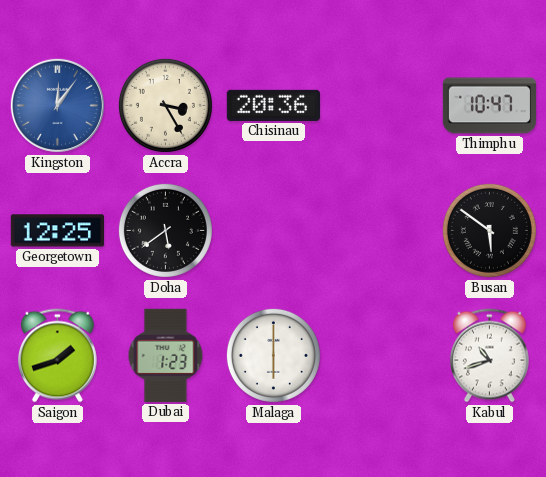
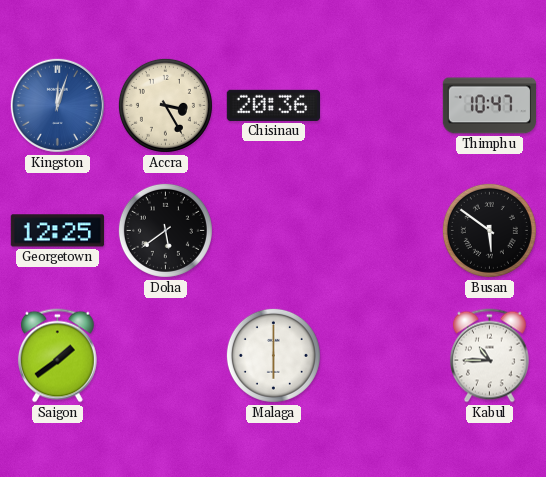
Kingston: 12:06 -> 12:03
Saigon: 1:42 -> 1:39
Dubai: 1:23 -> none
Kabul: 10:42 -> 10:45
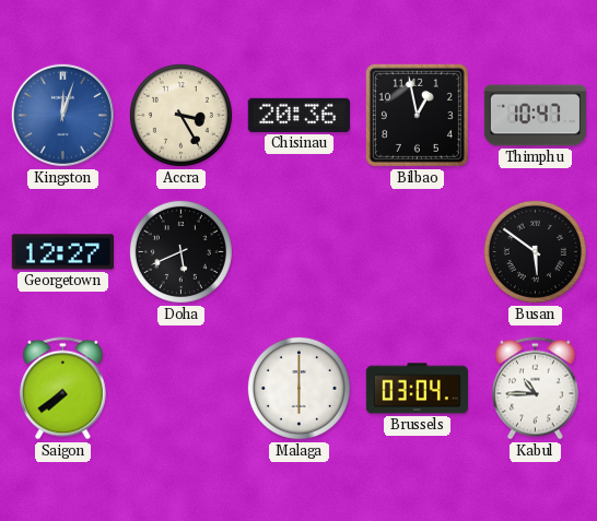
Bilbao: none -> 12:58
Georgetown: 12:25 -> 12:27
Doha: 5:39 -> 5:41
Saigon: 1:39 -> 7:39
Brussels: none -> 03:04
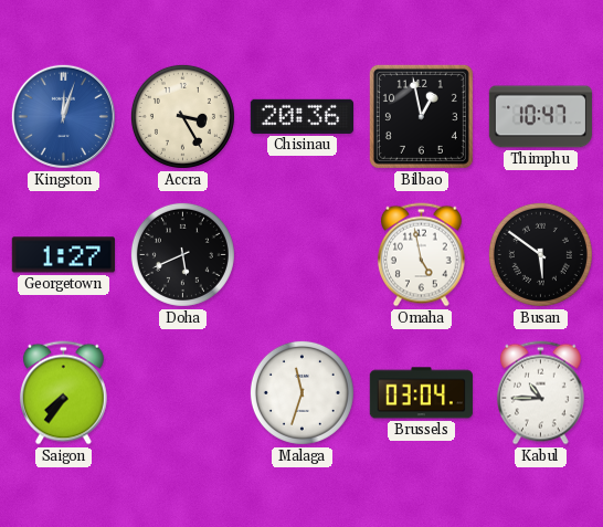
Georgetown: 12:27 -> 1:27
Omaha: none -> 4:58
Saigon: 7:39 -> 7:36
Malaga: 6:00 -> 11:33
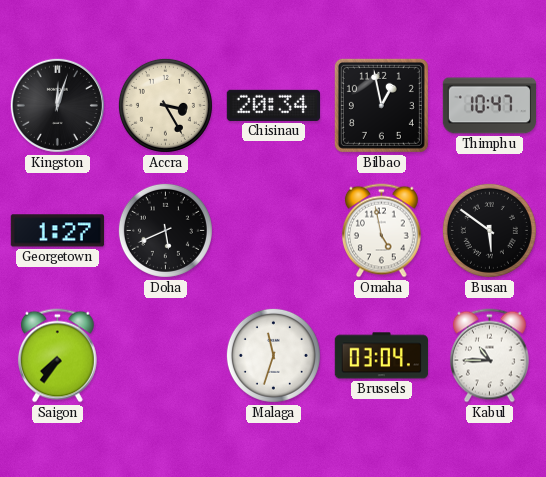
Kingston dial: blue -> black
Chisinau: 20:36 -> 20:34
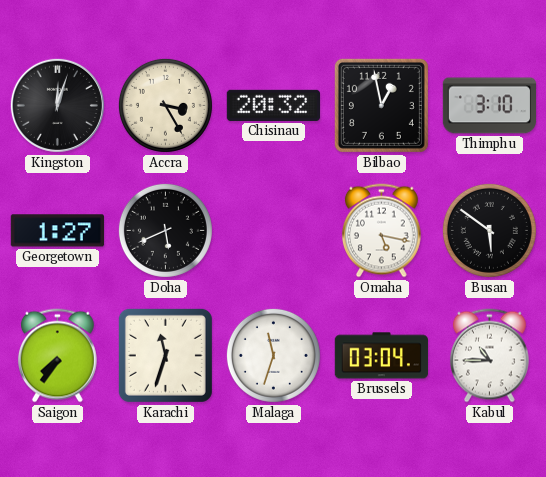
Chisinau: 20:34 -> 20:32
Thimphu: 10:47 -> 3:10
Omaha: 4:58 -> 5:17
Karachi: none -> 11:33
